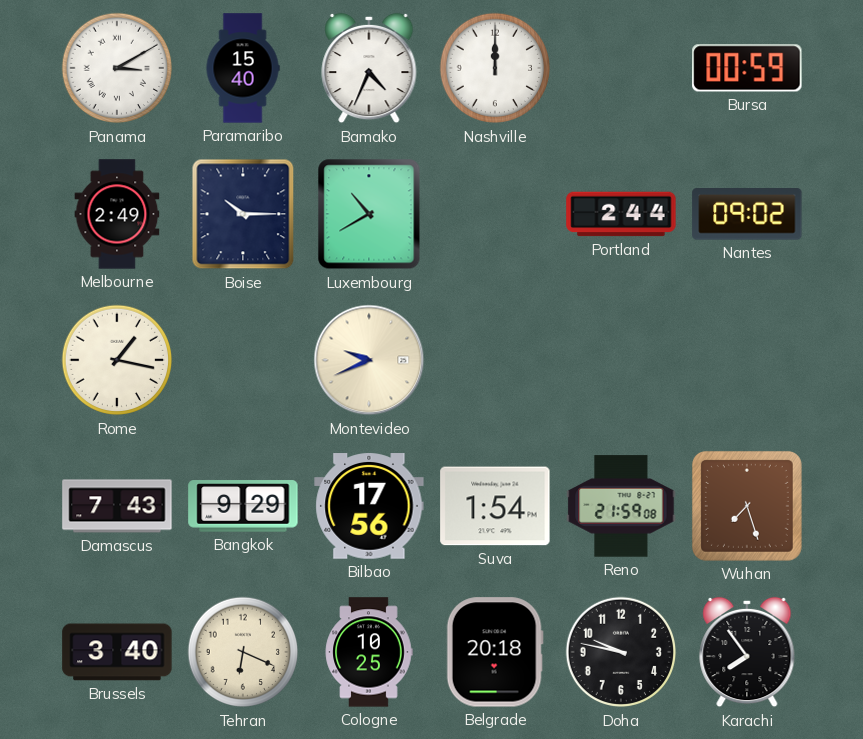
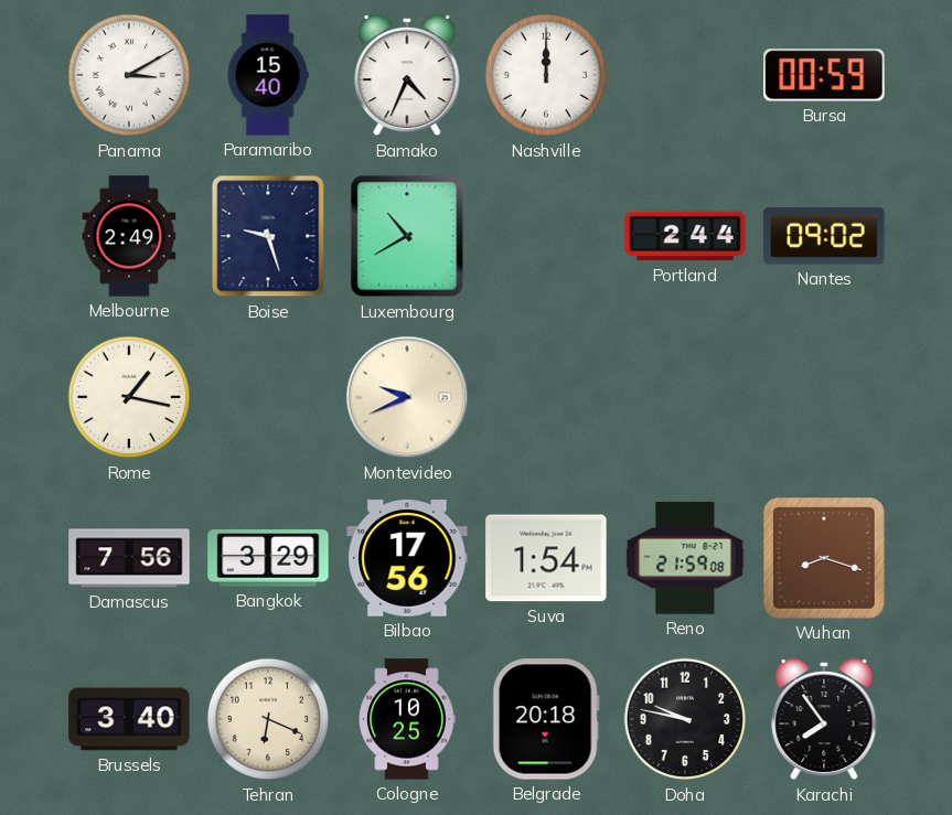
Boise: 10:15 -> 9:27
Damascus: 7:43 -> 7:56
Bangkok: 9:29 -> 3:29
Wuhan: 7:27 -> 8:18
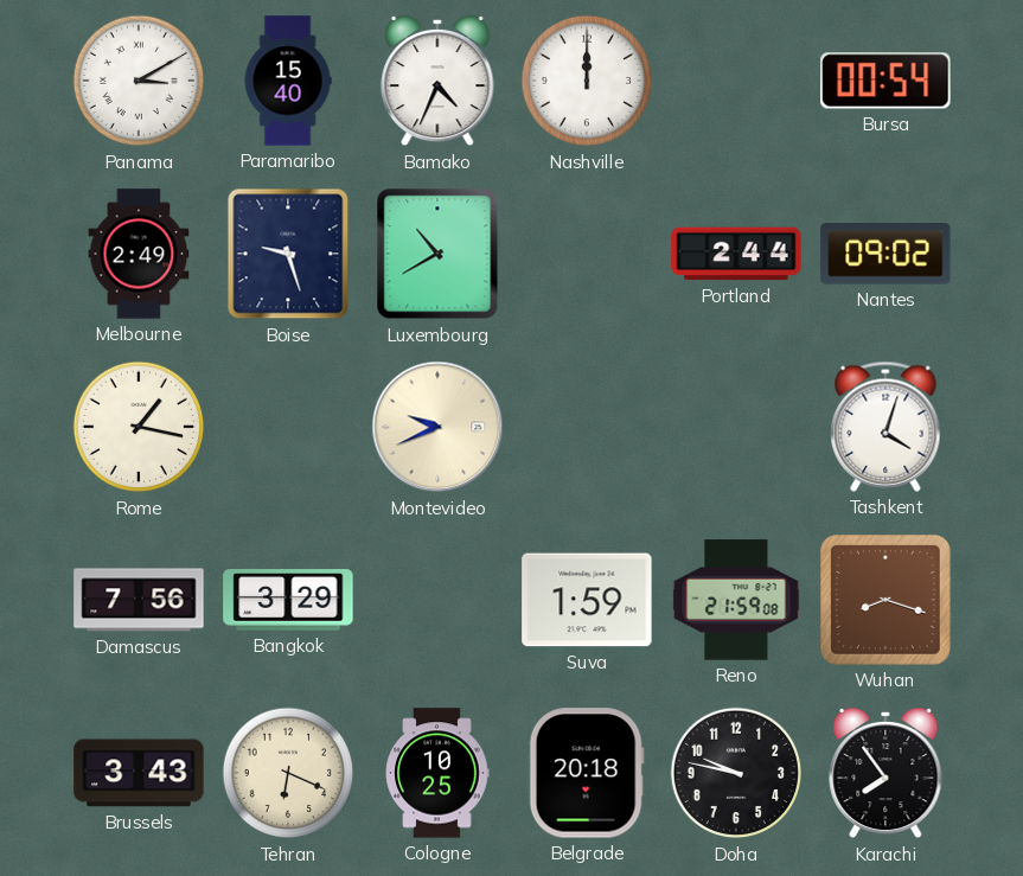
Bursa: 00:59 -> 00:54
Tashkent: none -> 4:03
Bilbao: 17:56 -> none
Suva: 1:54 -> 1:59
Brussels: 3:40 -> 3:43
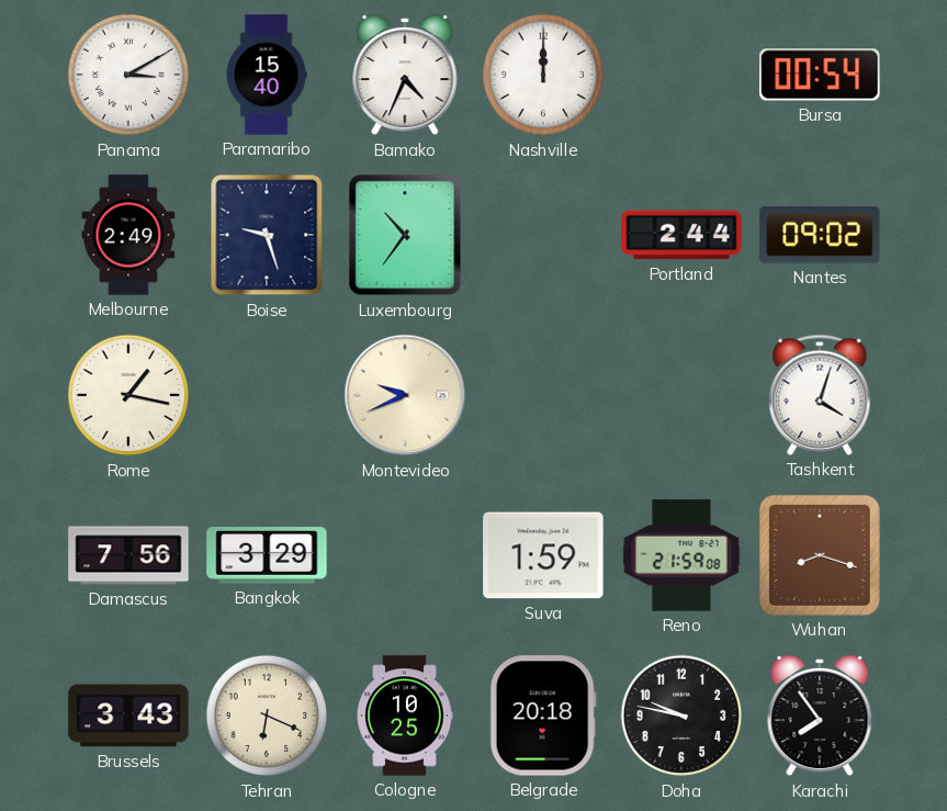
Luxembourg: 10:40 -> 10:36
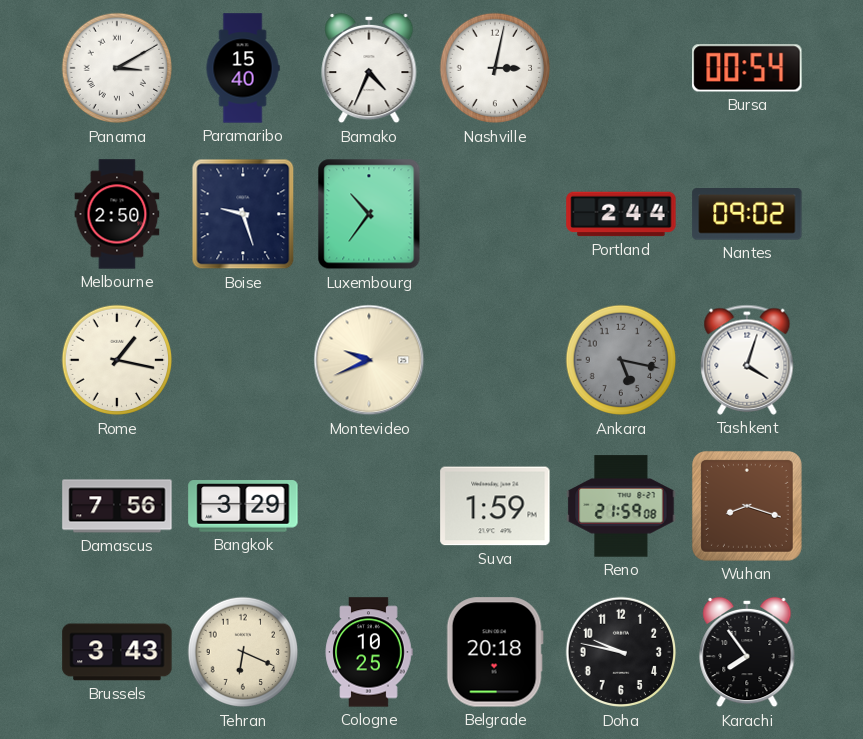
Nashville: 12:00 -> 3:02
Melbourne: 2:49 -> 2:50
Ankara: none -> 5:17
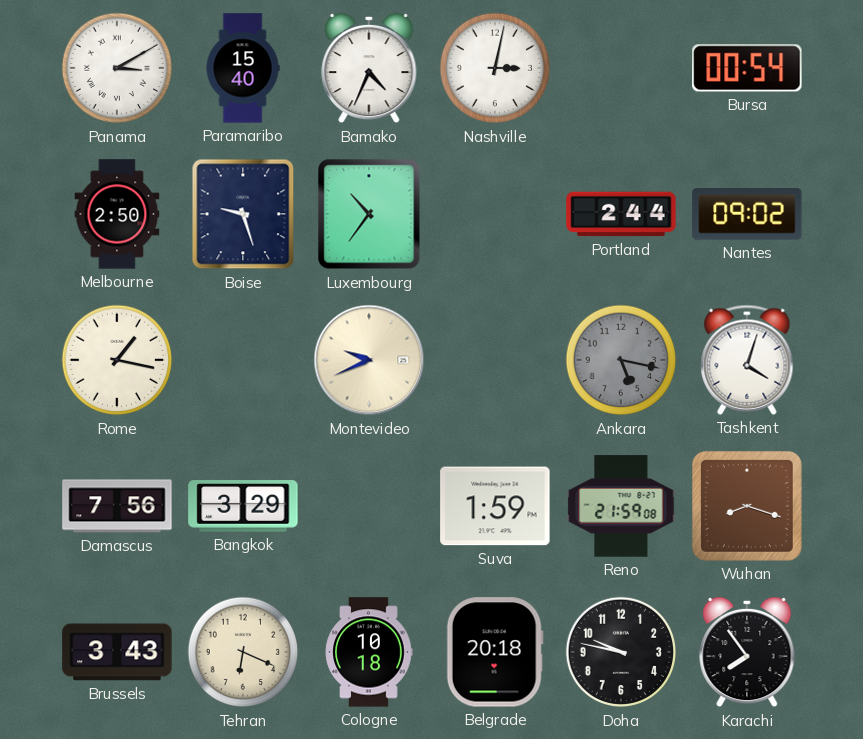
Cologne: 10:25 -> 10:18
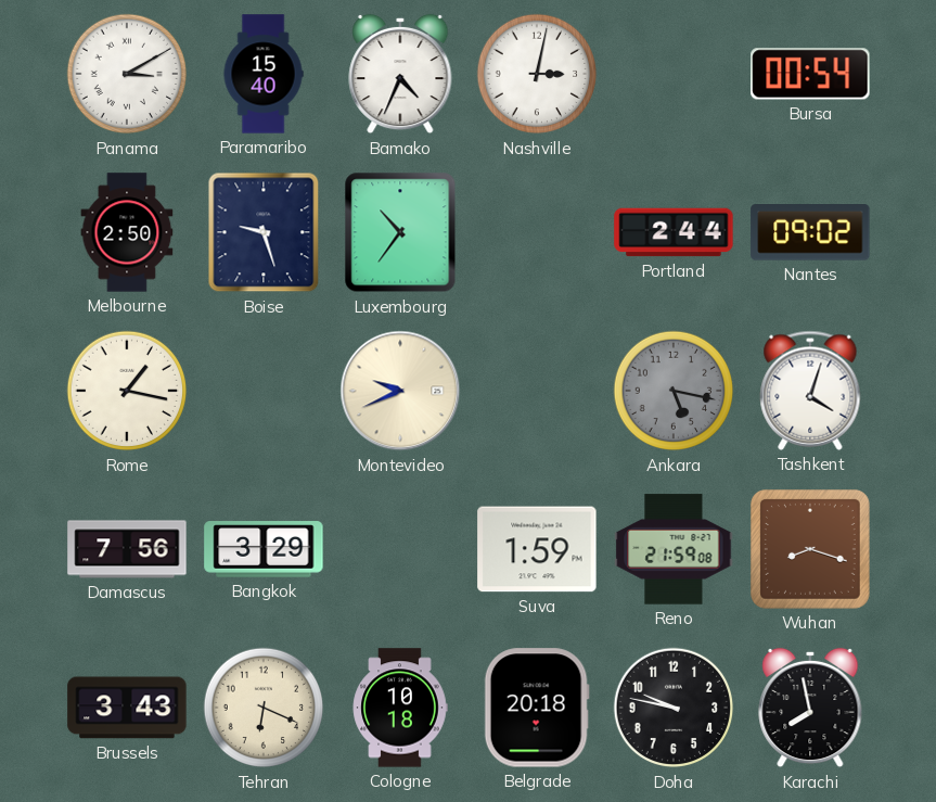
Karachi: 7:54 -> 7:58
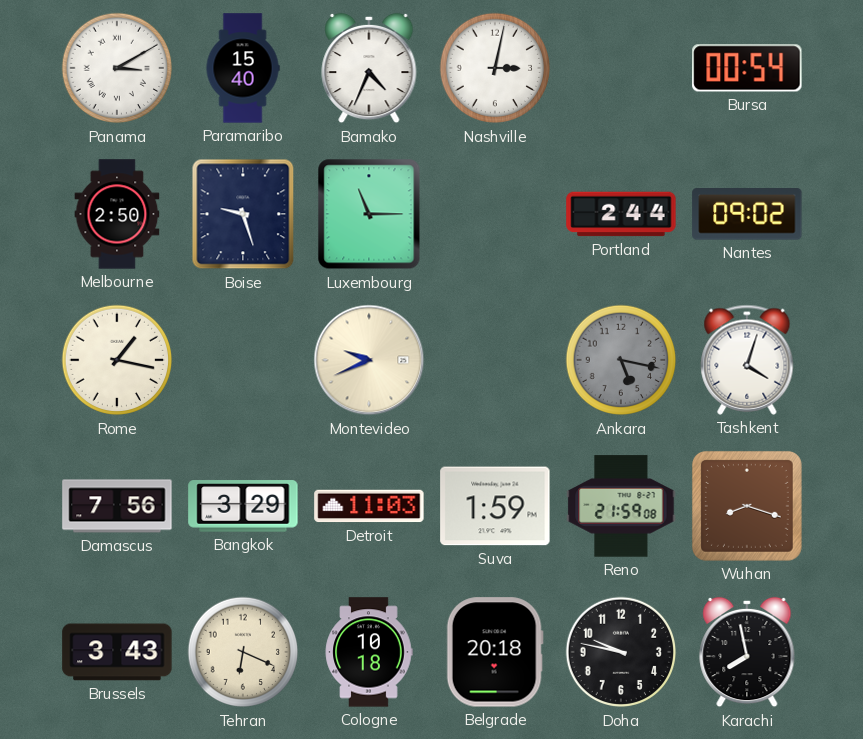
Luxembourg: 10:36 -> 11:15
Detroit: none -> 11:03
